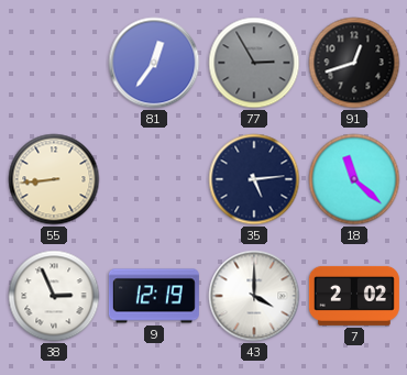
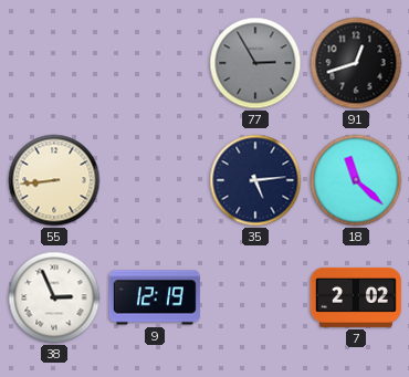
81: 12:36 -> none
43: 4:00 -> none
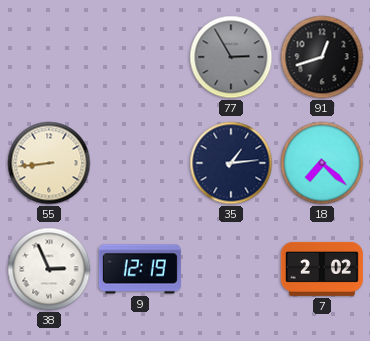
35: 5:14 -> 1:14
18: 11:22 -> 7:22
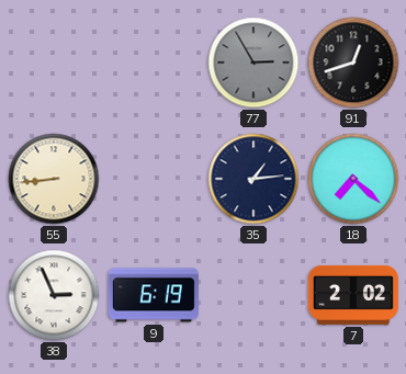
9: 12:19 -> 6:19
